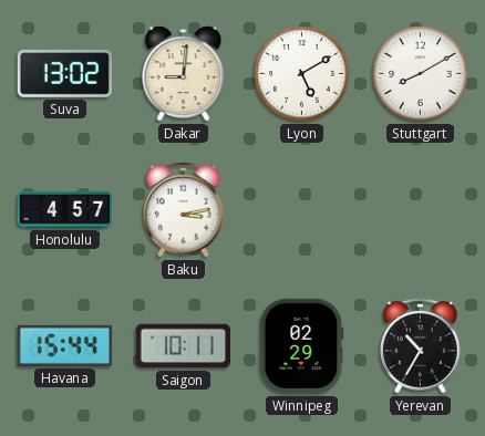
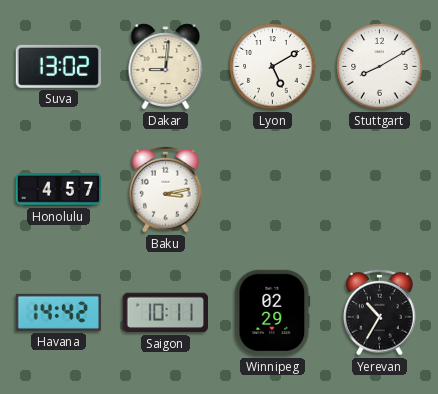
Havana: 15:44 -> 14:42
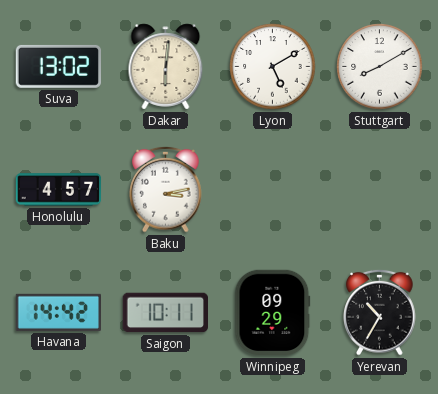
Dakar: 9:01 -> 6:01
Winnipeg: 02:29 -> 09:29
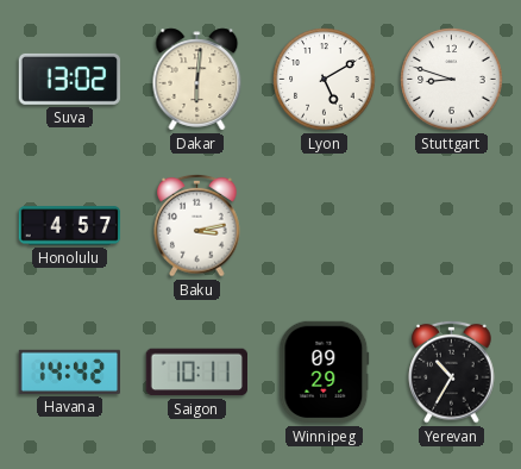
Stuttgart: 8:10 -> 8:48
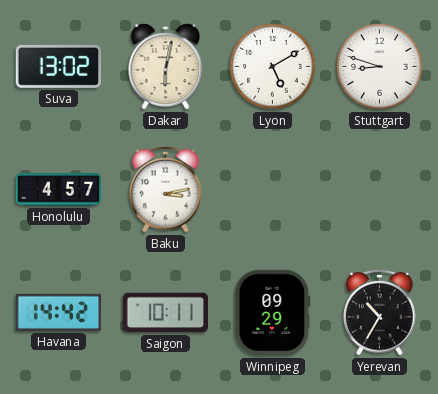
Dakar: 6:01 -> 6:02
